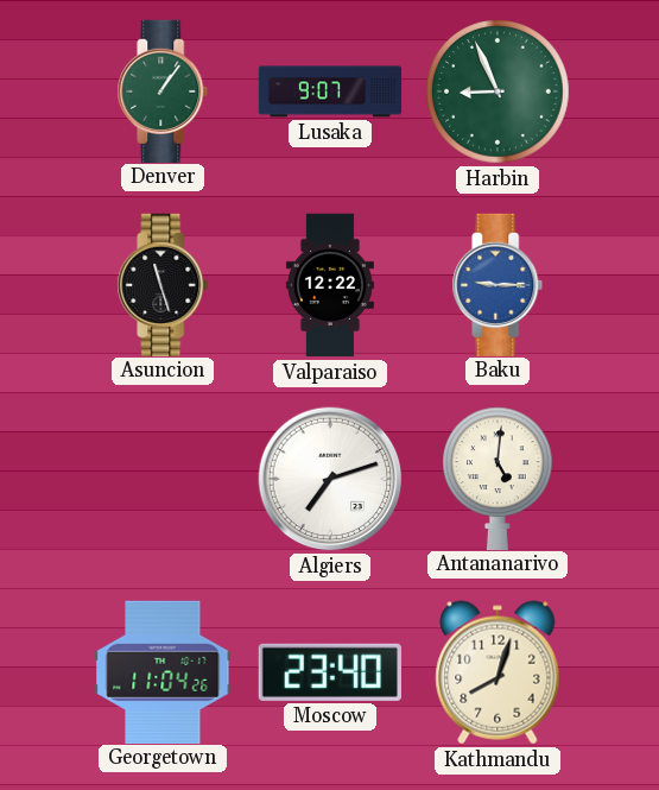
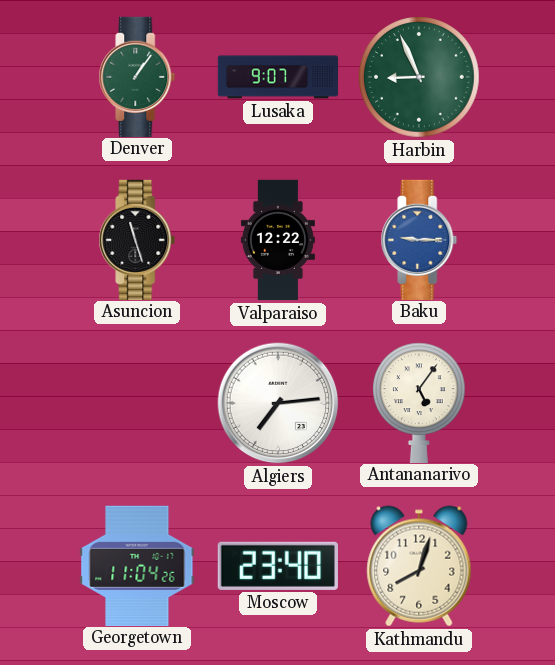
Algiers: 7:12 -> 7:14
Antananarivo: 5:01 -> 5:06
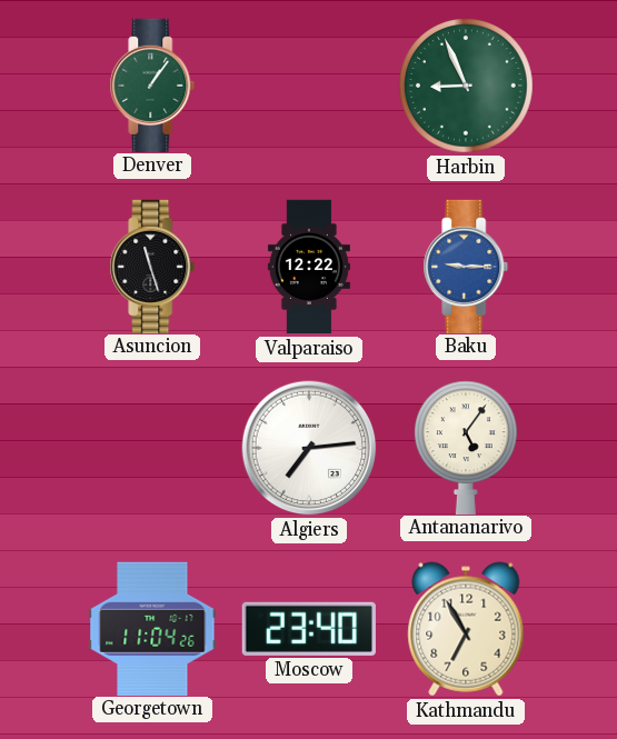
Lusaka: 9:07 -> none
Kathmandu: 8:03 -> 6:55
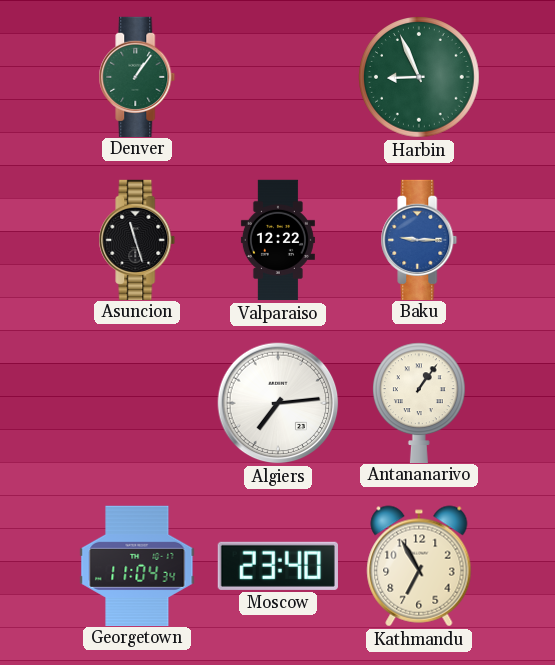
Antananarivo: 5:06 -> 1:06
Georgetown: 11:04:26 -> 11:04:34
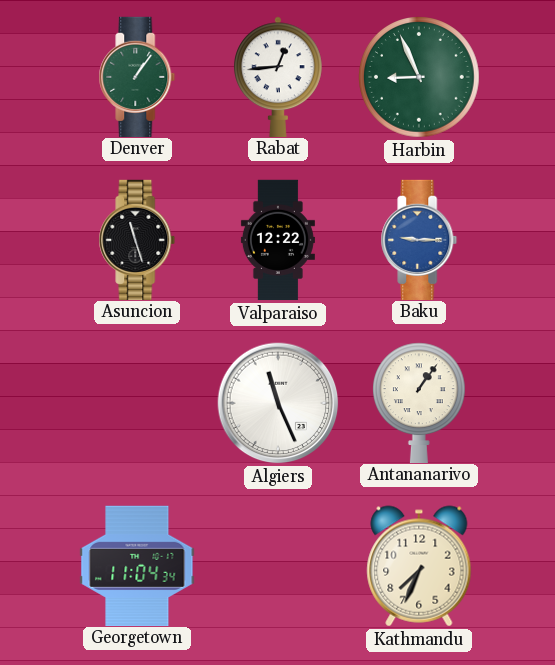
Rabat: none -> 12:44
Algiers: 7:14 -> 11:26
Moscow: 23:40 -> none
Kathmandu: 6:55 -> 7:34
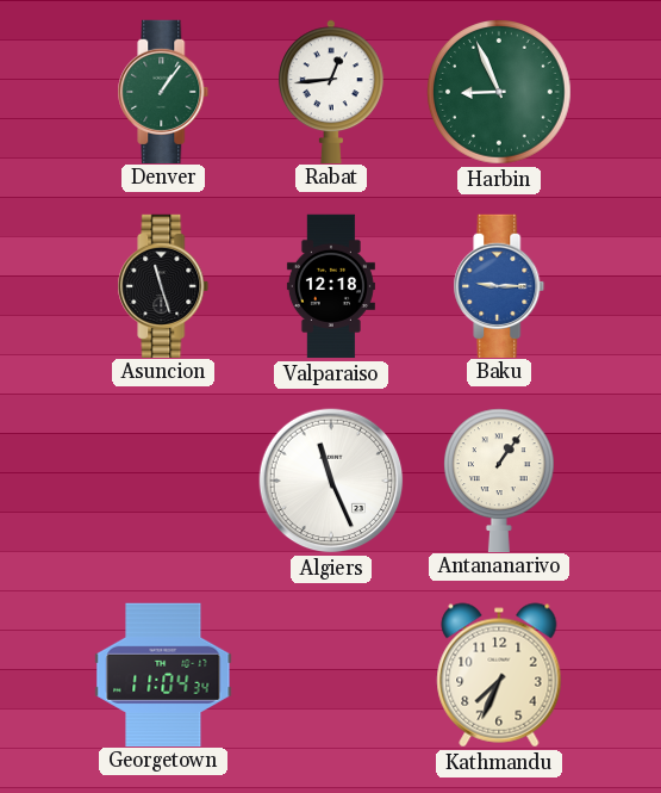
Valparaiso: 12:22 -> 12:18
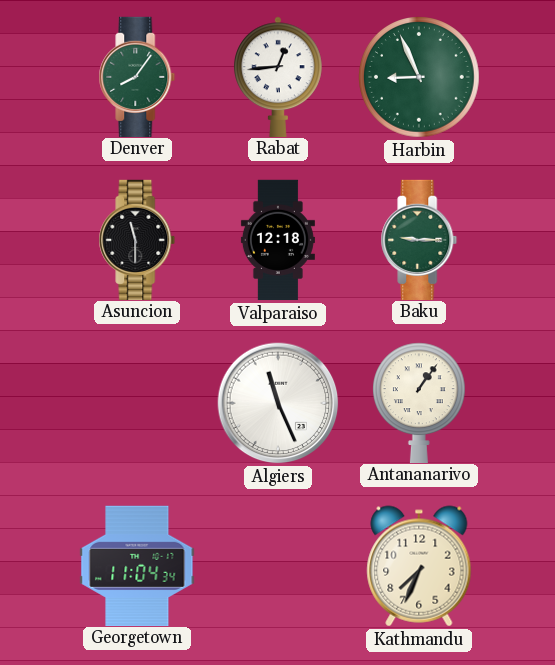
Denver: 1:06 -> 8:06
Asuncion: 11:27 -> 11:30
Baku dial: blue -> green
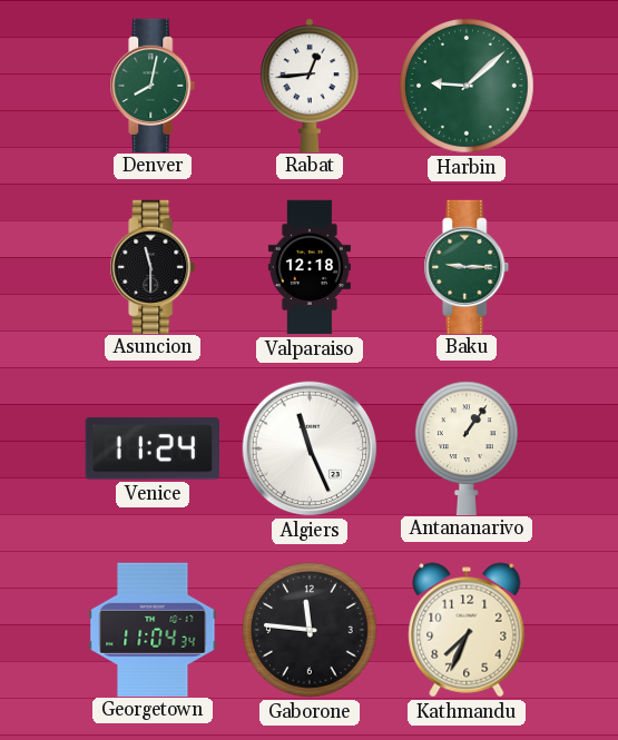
Denver: 8:06 -> 8:02
Harbin: 8:56 -> 9:08
Venice: none -> 11:24
Gaborone: none -> 11:46
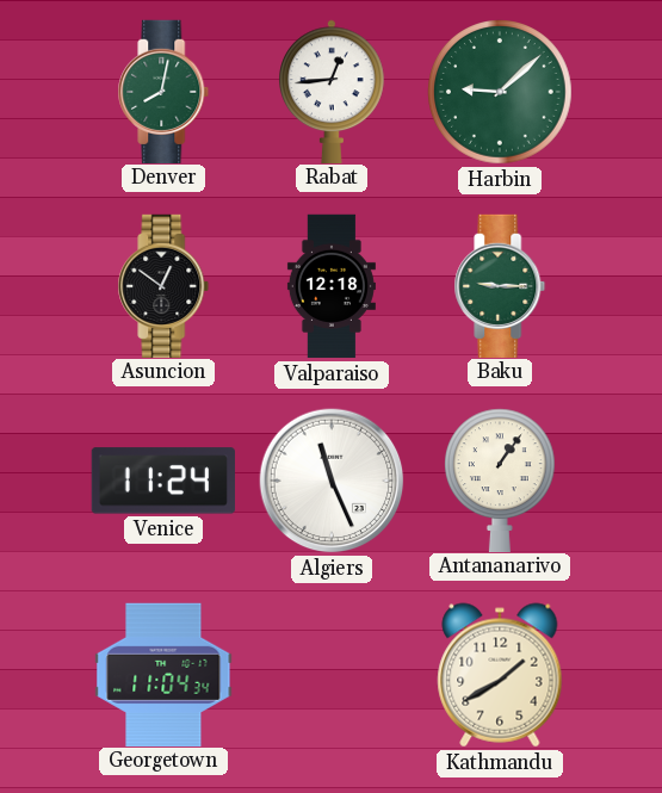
Asuncion: 11:30 -> 12:51
Gaborone: 11:46 -> none
Kathmandu: 7:34 -> 1:40
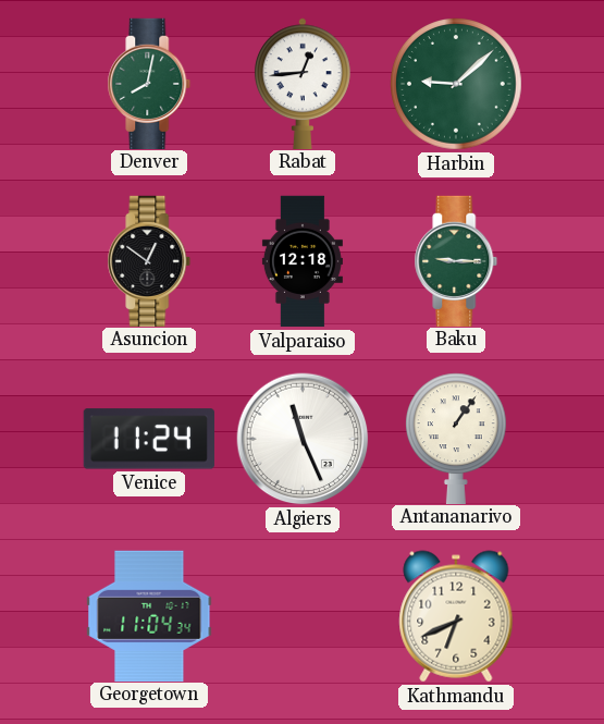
Kathmandu: 1:40 -> 6:41
